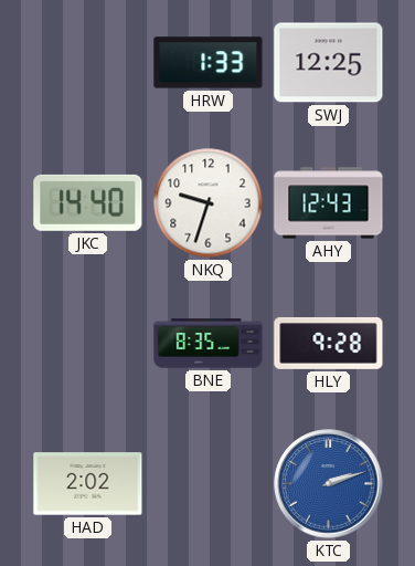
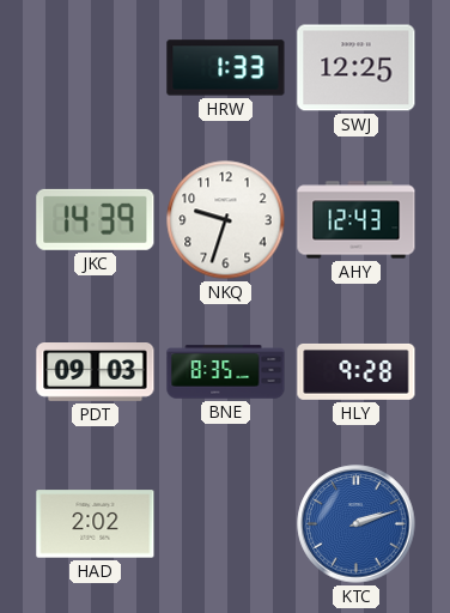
JKC: 14:40 -> 14:39
PDT: none -> 09:03
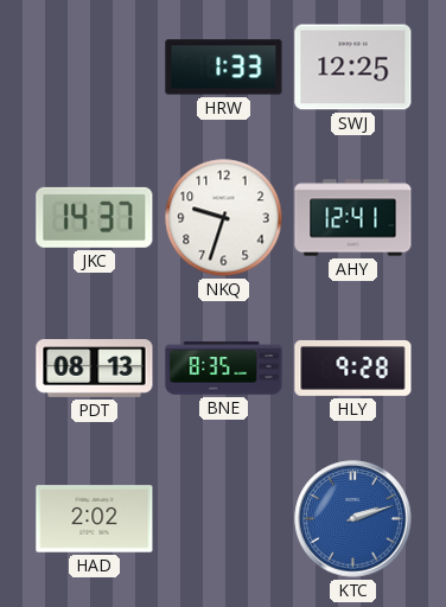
JKC: 14:39 -> 14:37
AHY: 12:43 -> 12:41
PDT: 09:03 -> 08:13
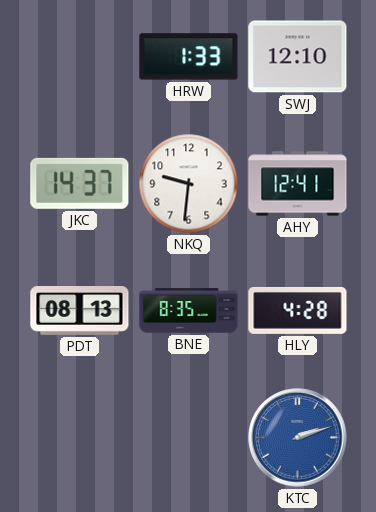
SWJ: 12:25 -> 12:10
NKQ: 9:33 -> 9:31
HLY: 9:28 -> 4:28
HAD: 2:02 -> none
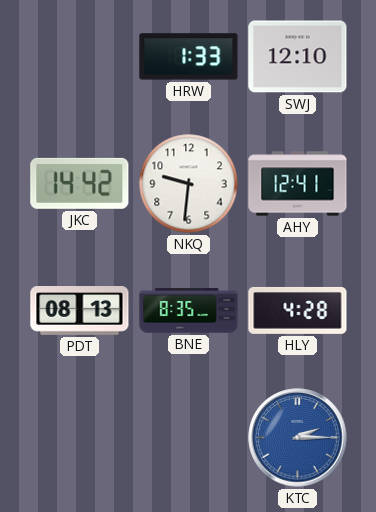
JKC: 14:37 -> 14:42
KTC: 2:12 -> 2:15
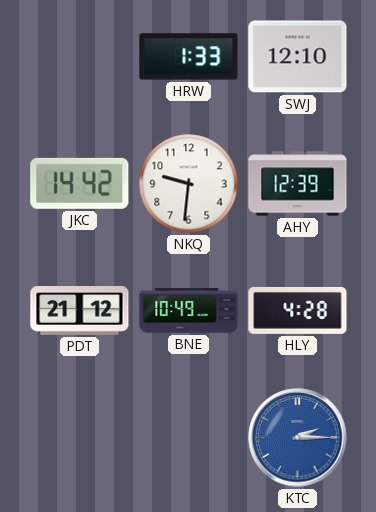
AHY: 12:41 -> 12:39
PDT: 08:13 -> 21:12
BNE: 8:35 -> 10:49
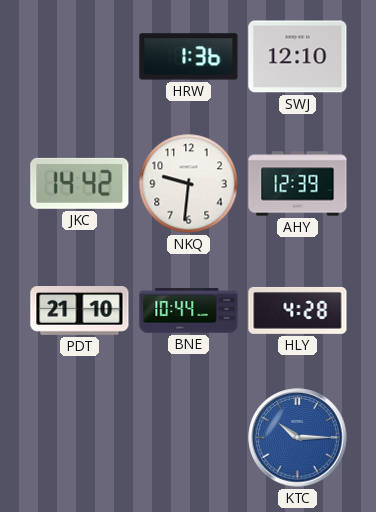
HRW: 1:33 -> 1:36
PDT: 21:12 -> 21:10
BNE: 10:49 -> 10:44
KTC: 2:15 -> 10:15
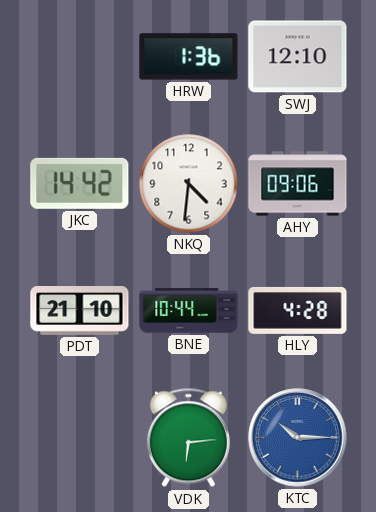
NKQ: 9:31 -> 4:31
AHY: 12:39 -> 09:06
VDK: none -> 6:14
